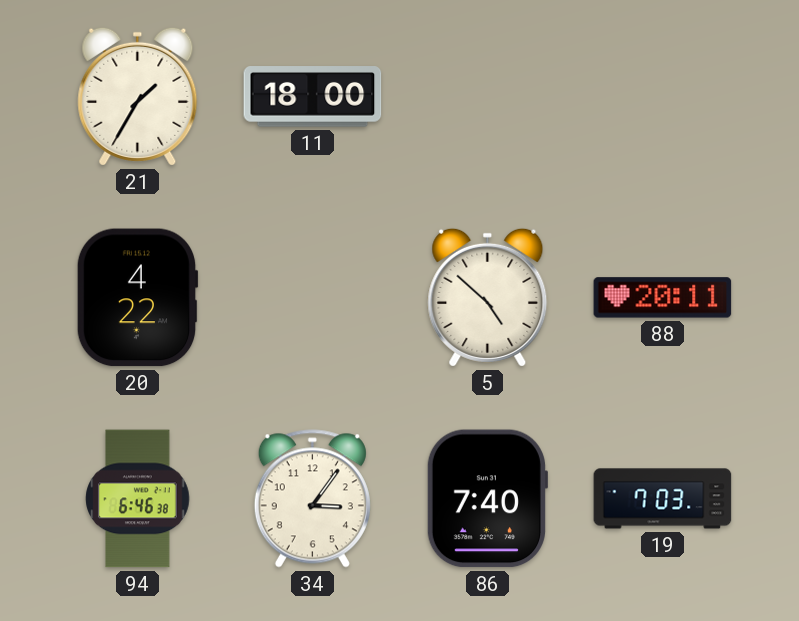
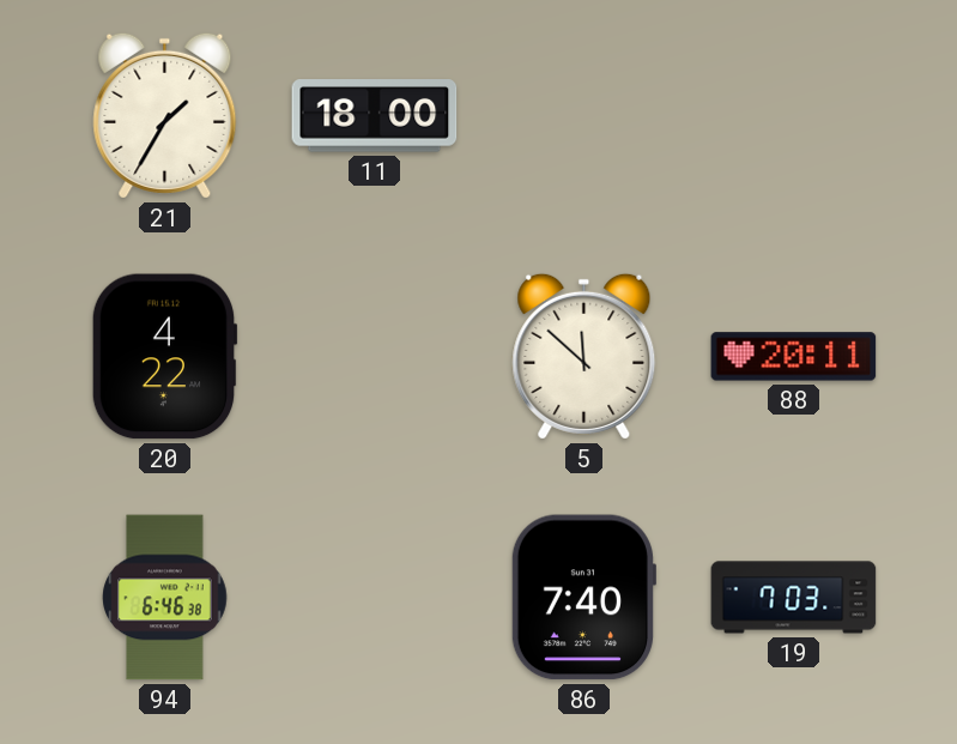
5: 4:52 -> 11:52
34: 3:06 -> none
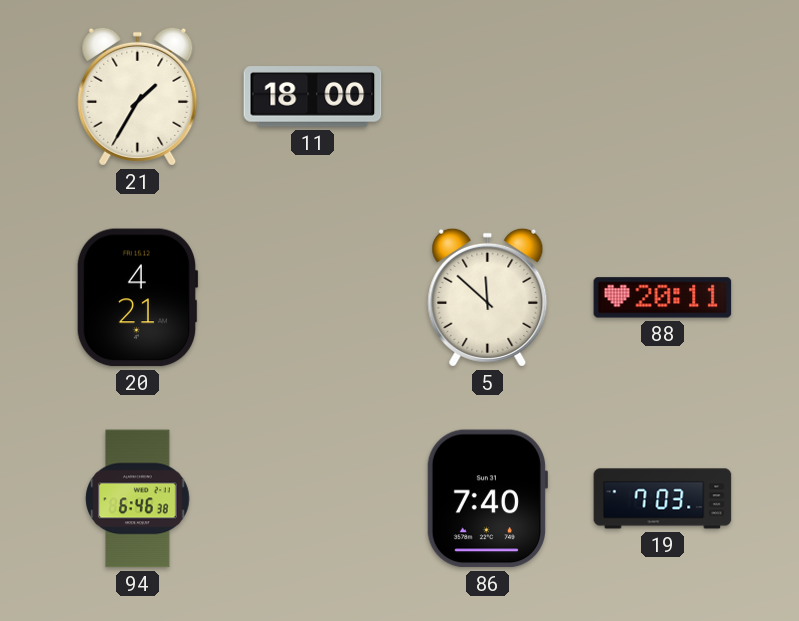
20: 4:22 -> 4:21
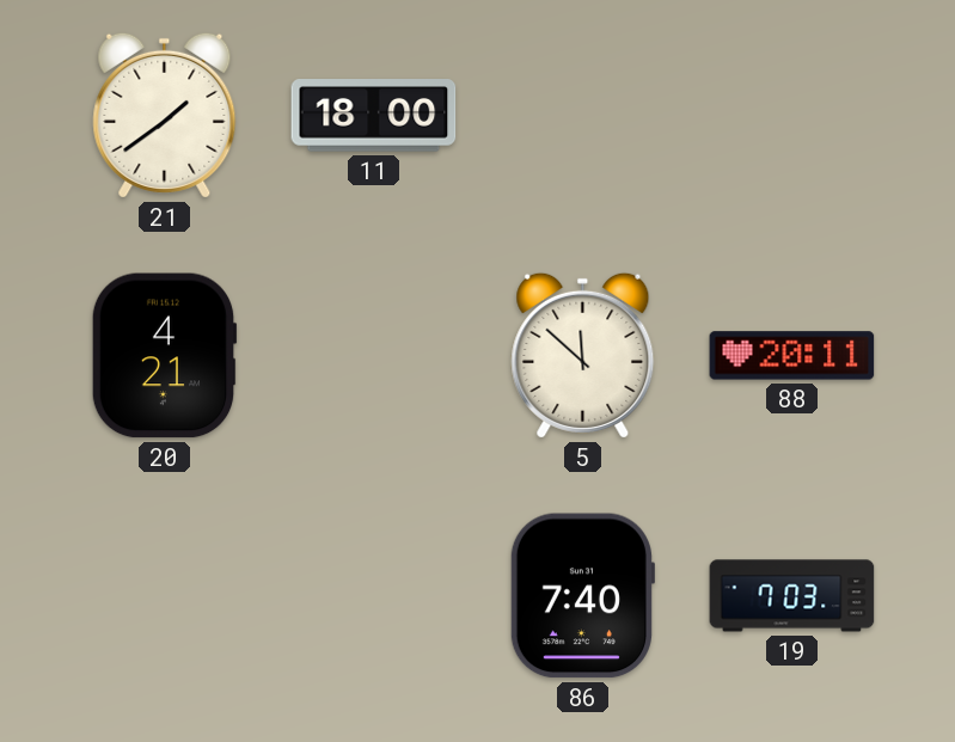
21: 1:35 -> 1:39
94: 6:46 -> none
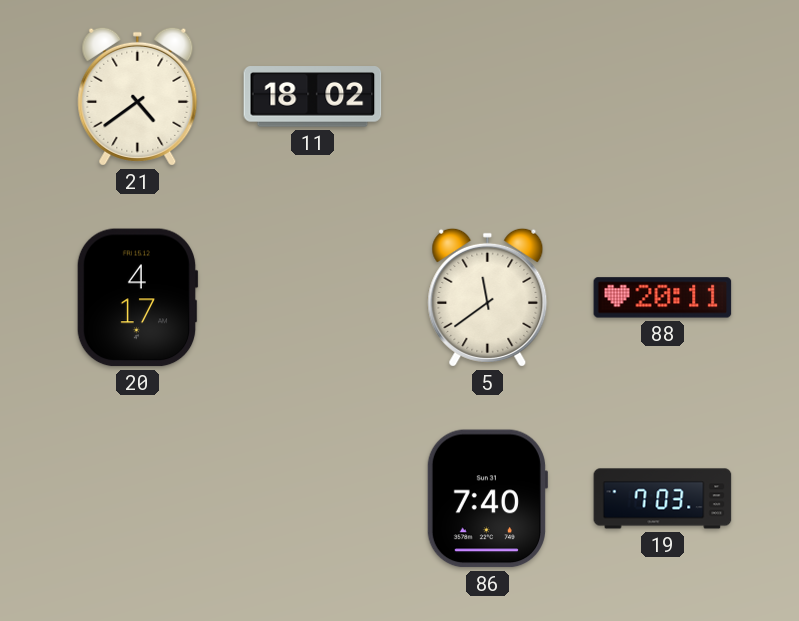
21: 1:39 -> 4:39
11: 18:00 -> 18:02
20: 4:21 -> 4:17
5: 11:52 -> 11:39
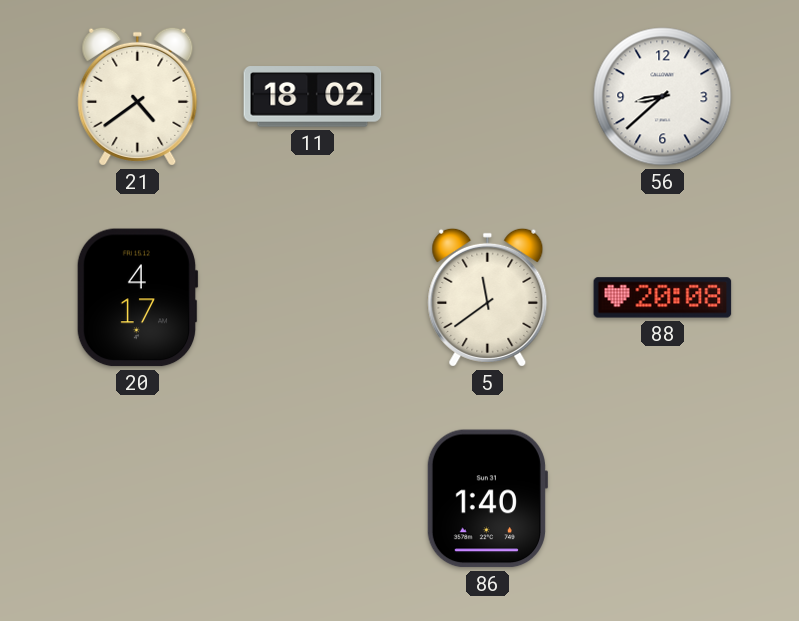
56: none -> 8:38
88: 20:11 -> 20:08
86: 7:40 -> 1:40
19: 7:03 -> none
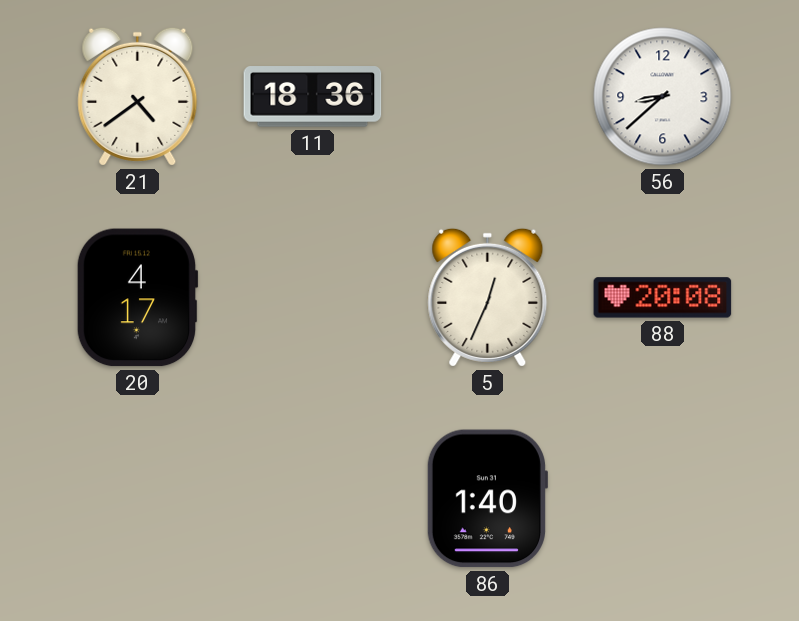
11: 18:02 -> 18:36
5: 11:39 -> 12:34
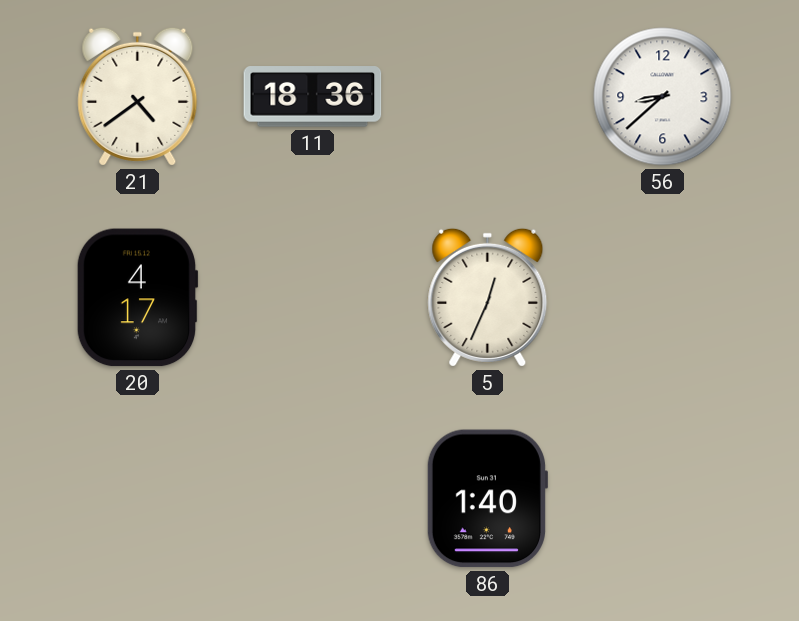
88: 20:08 -> none
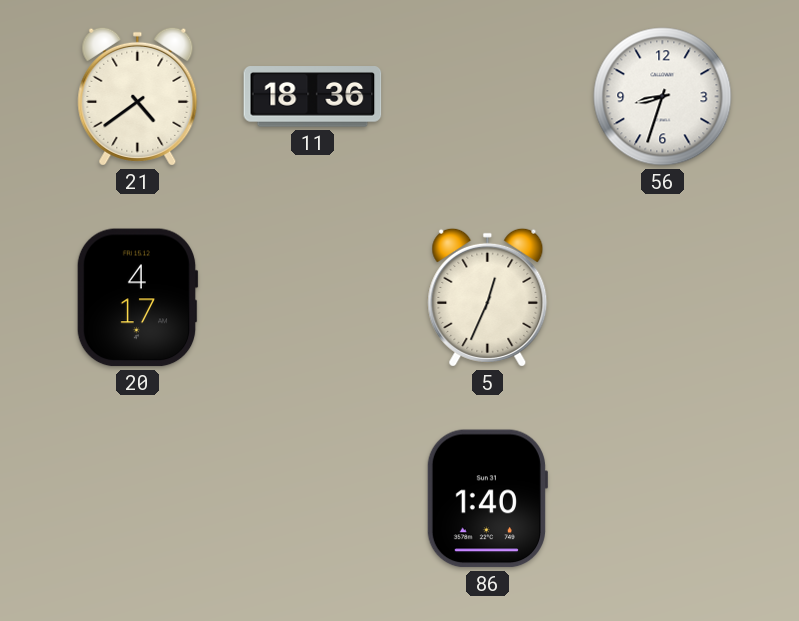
56: 8:38 -> 8:33
